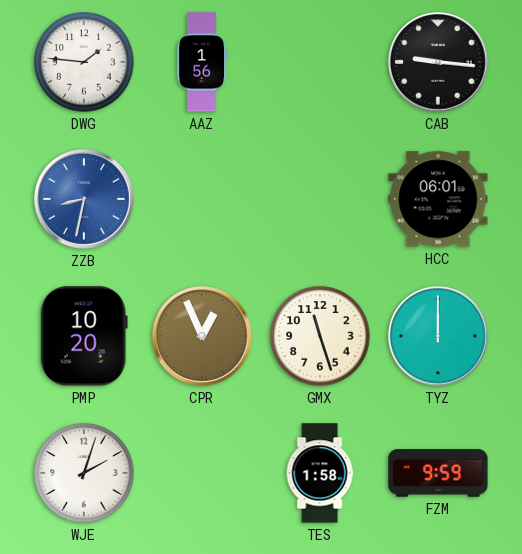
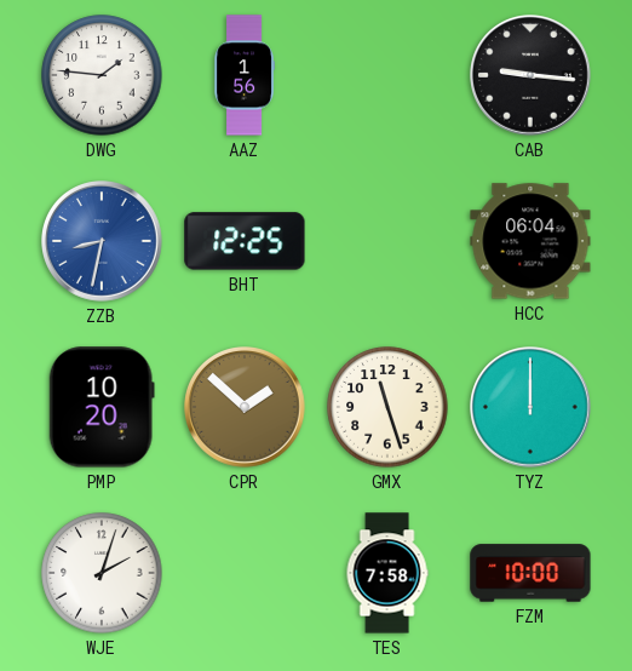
BHT: none -> 12:25
HCC: 06:01 -> 06:04
CPR: 12:56 -> 1:52
TES: 1:58 -> 7:58
FZM: 9:59 -> 10:00
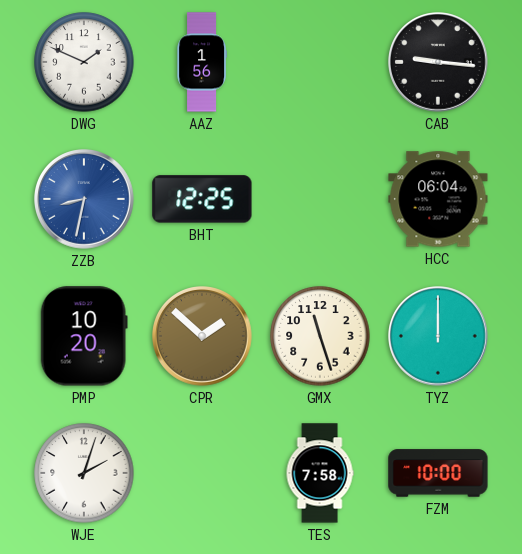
DWG: 1:46 -> 1:49
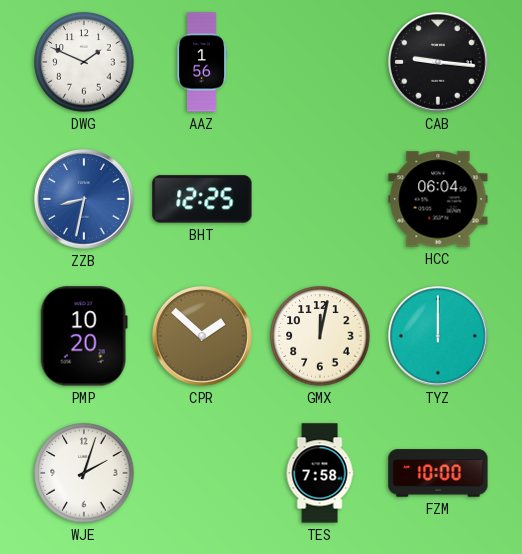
GMX: 11:27 -> 12:02
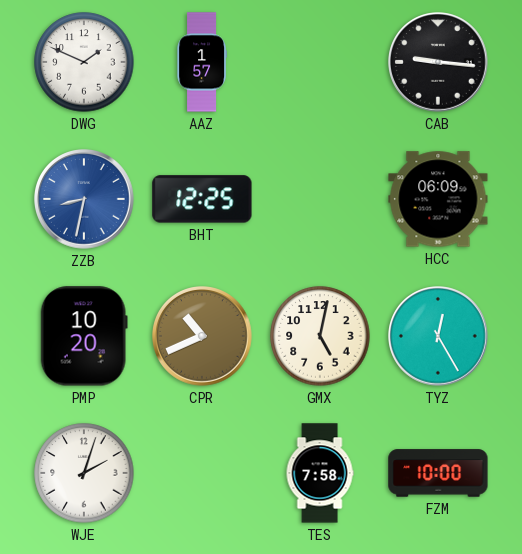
AAZ: 1:56 -> 1:57
HCC: 06:04 -> 06:09
CPR: 1:52 -> 10:41
GMX: 12:02 -> 5:02
TYZ: 12:00 -> 12:25
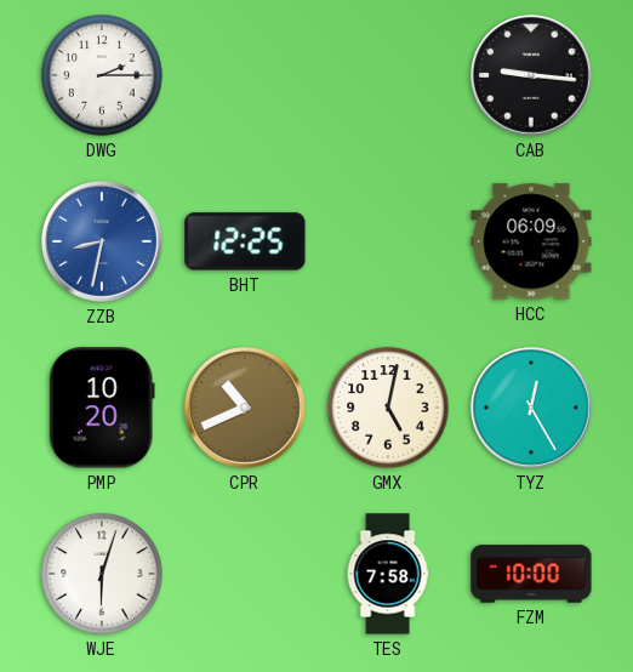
DWG: 1:49 -> 2:15
AAZ: 1:57 -> none
WJE: 2:03 -> 6:03
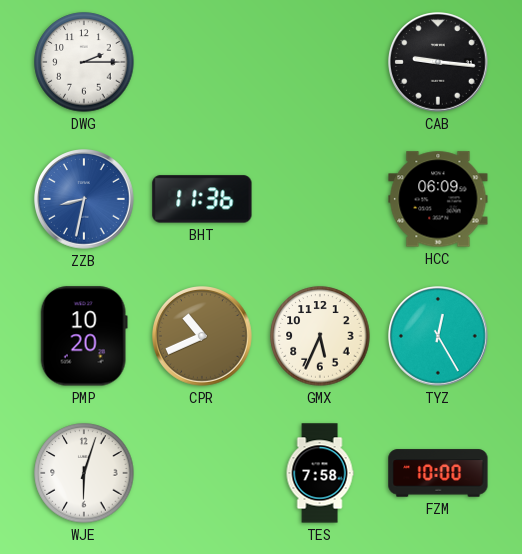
BHT: 12:25 -> 11:36
GMX: 5:02 -> 5:34
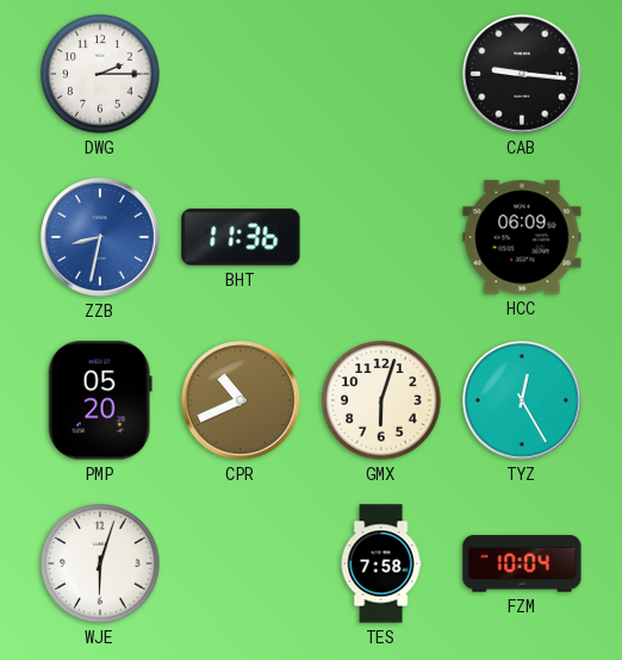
PMP: 10:20 -> 05:20
GMX: 5:34 -> 6:03
FZM: 10:00 -> 10:04
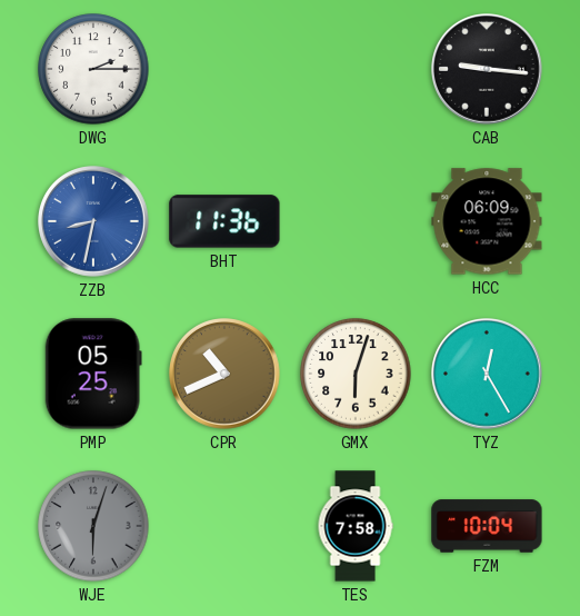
PMP: 05:20 -> 05:25
WJE dial: white -> grey
